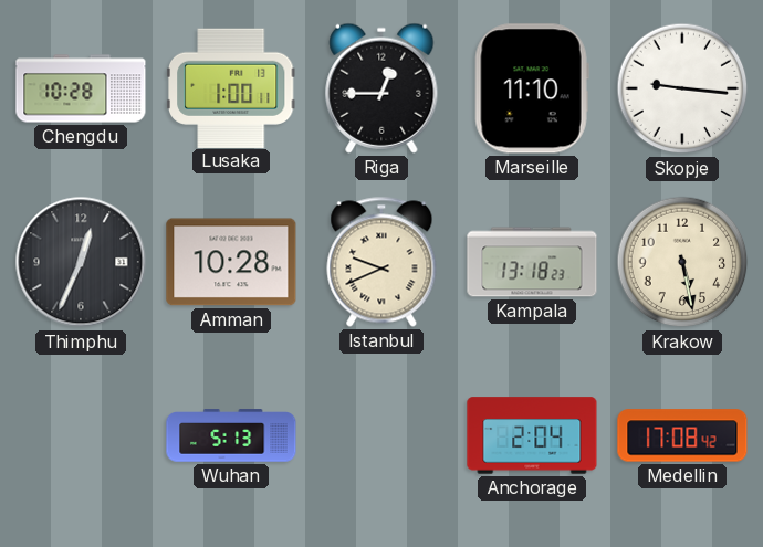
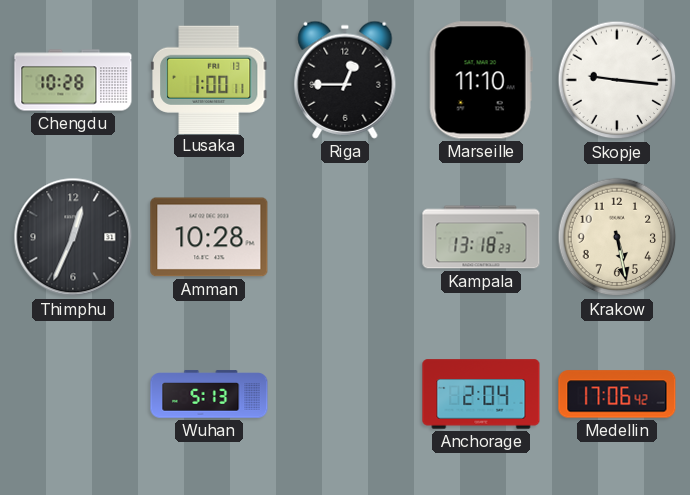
Istanbul: 9:41 -> none
Medellin: 17:08 -> 17:06
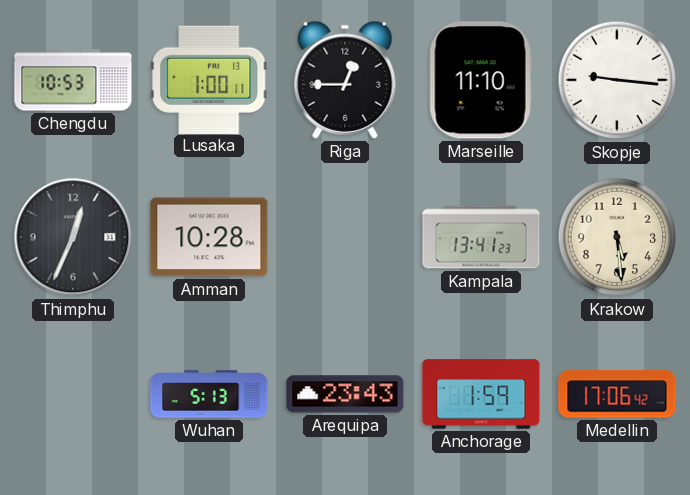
Chengdu: 10:28 -> 10:53
Kampala: 13:18 -> 13:41
Krakow: 5:28 -> 5:29
Arequipa: none -> 23:43
Anchorage: 2:04 -> 1:59
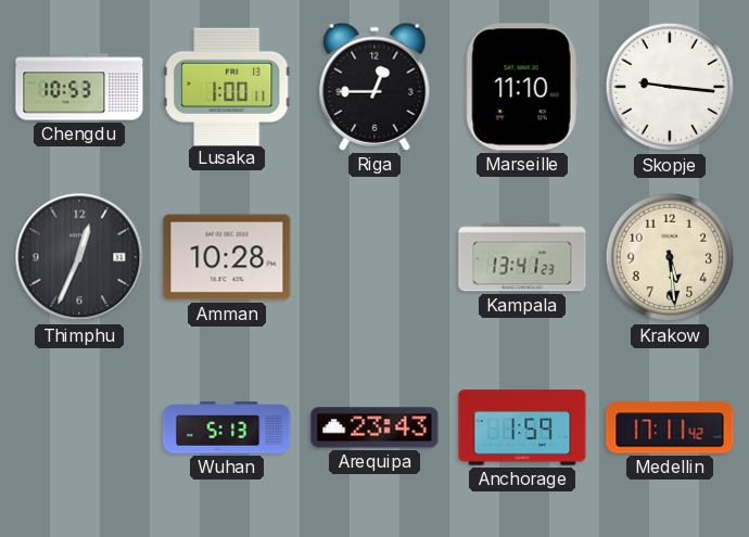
Medellin: 17:06 -> 17:11
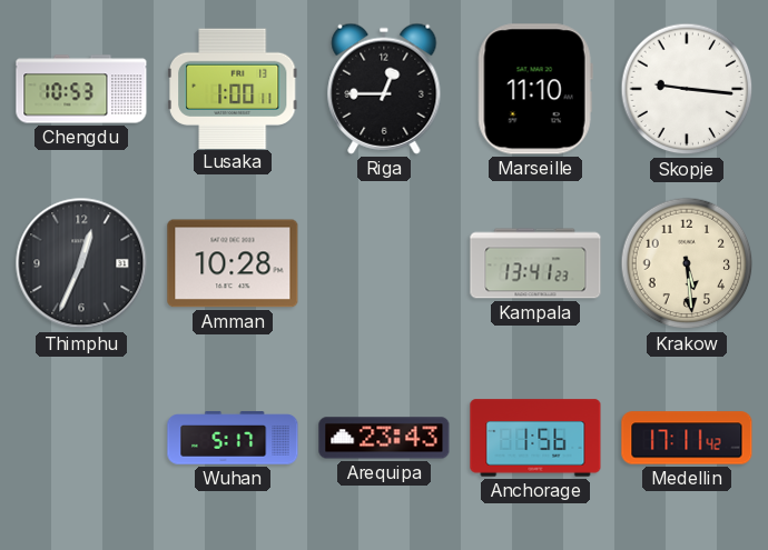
Wuhan: 5:13 -> 5:17
Anchorage: 1:59 -> 1:56
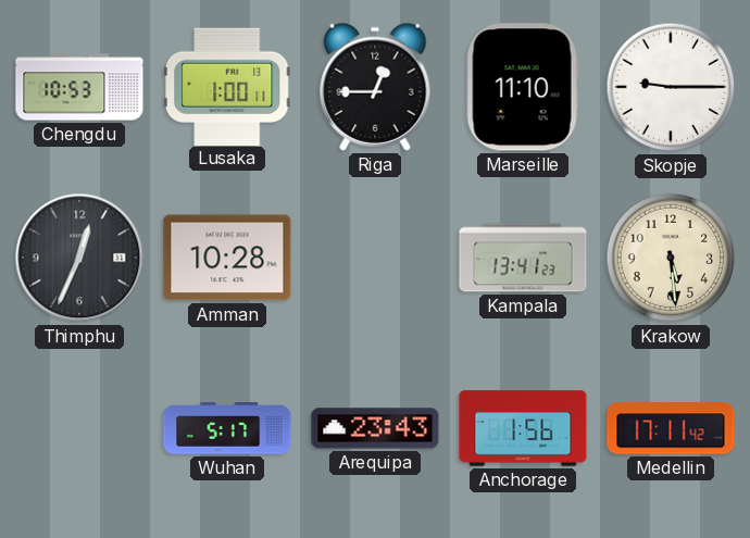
Skopje: 9:16 -> 9:15
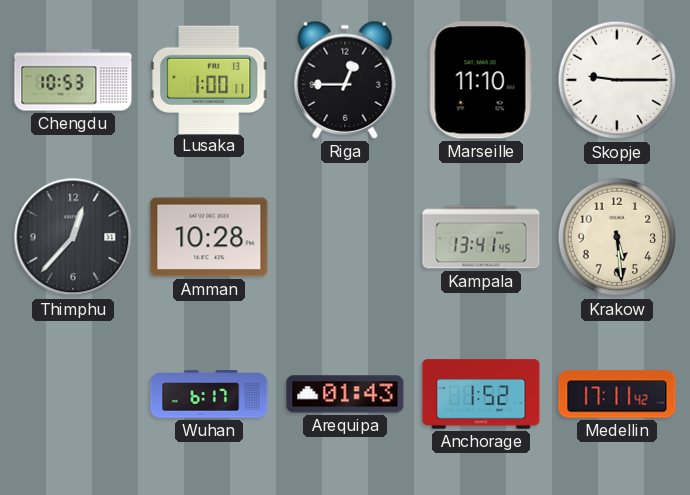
Thimphu: 12:34 -> 12:37
Kampala: 13:41:23 -> 13:41:45
Wuhan: 5:17 -> 6:17
Arequipa: 23:43 -> 01:43
Anchorage: 1:56 -> 1:52
